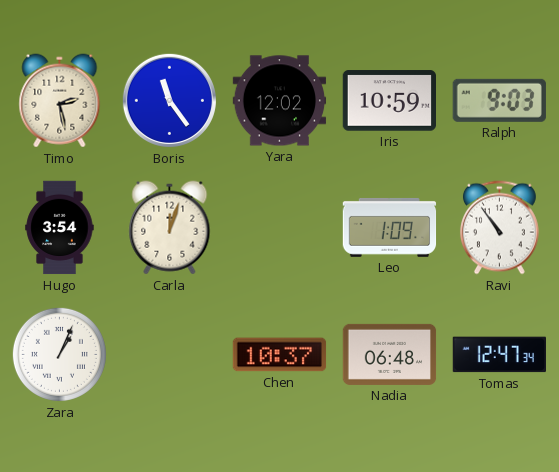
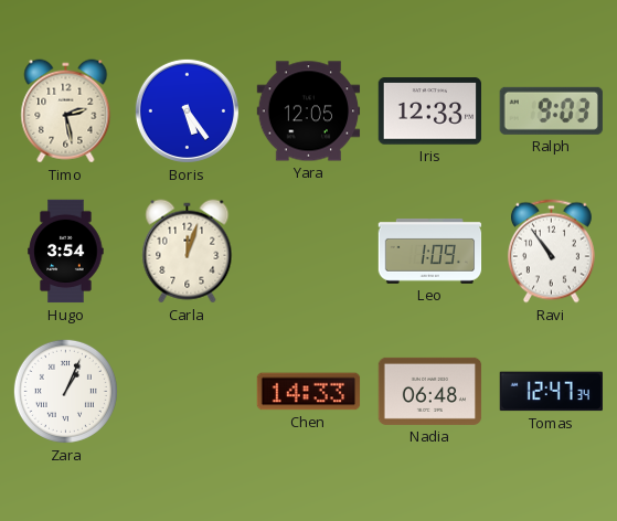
Boris: 11:24 -> 5:24
Yara: 12:02 -> 12:05
Iris: 10:59 -> 12:33
Chen: 10:37 -> 14:33
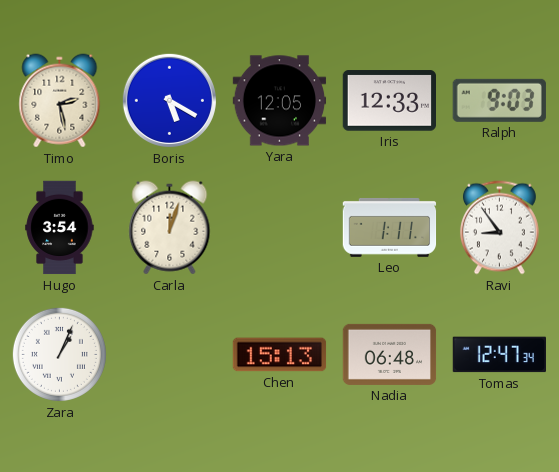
Boris: 5:24 -> 5:20
Leo: 1:09 -> 1:11
Ravi: 10:54 -> 8:54
Chen: 14:33 -> 15:13
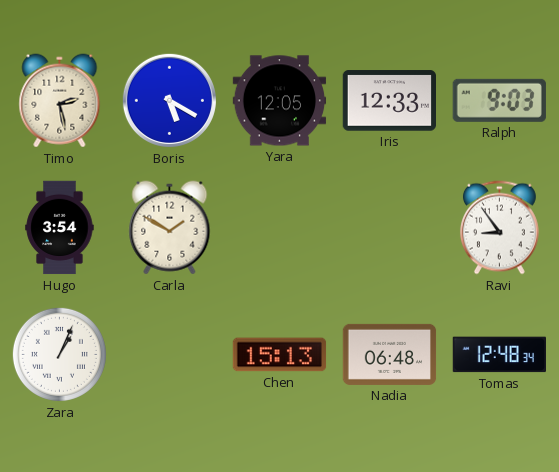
Carla: 12:03 -> 1:50
Leo: 1:11 -> none
Tomas: 12:47 -> 12:48
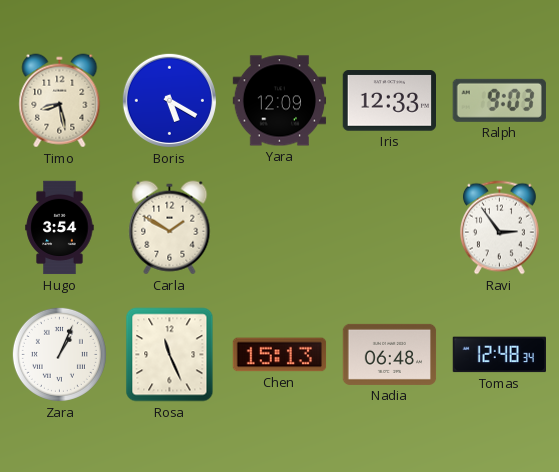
Timo: 2:28 -> 8:28
Yara: 12:05 -> 12:09
Ravi: 8:54 -> 2:54
Rosa: none -> 11:26
